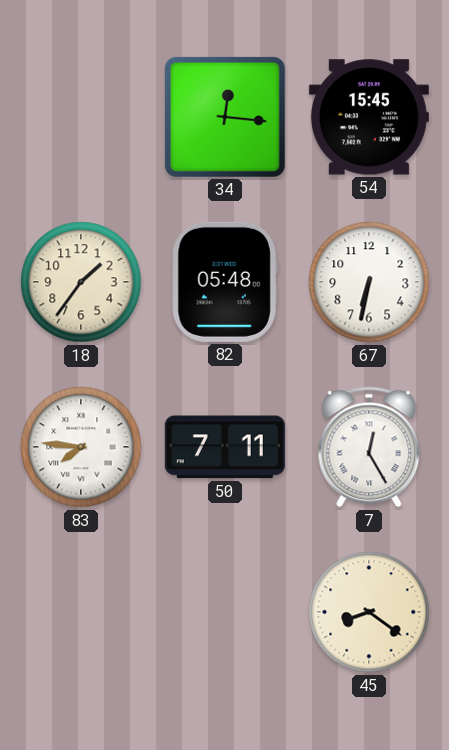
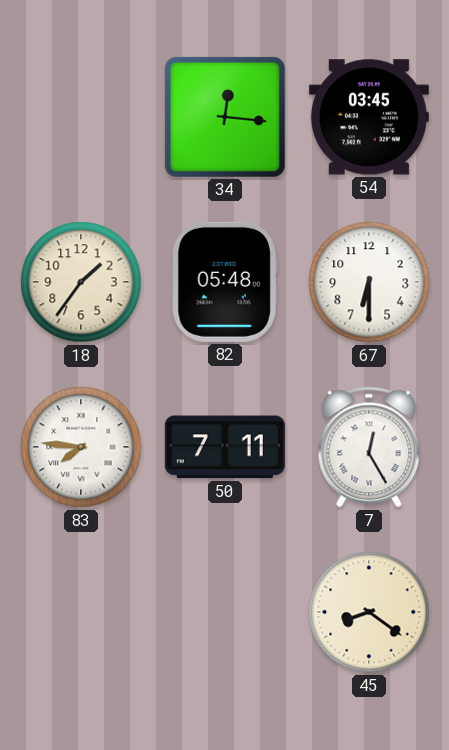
54: 15:45 -> 03:45
67: 6:32 -> 6:30
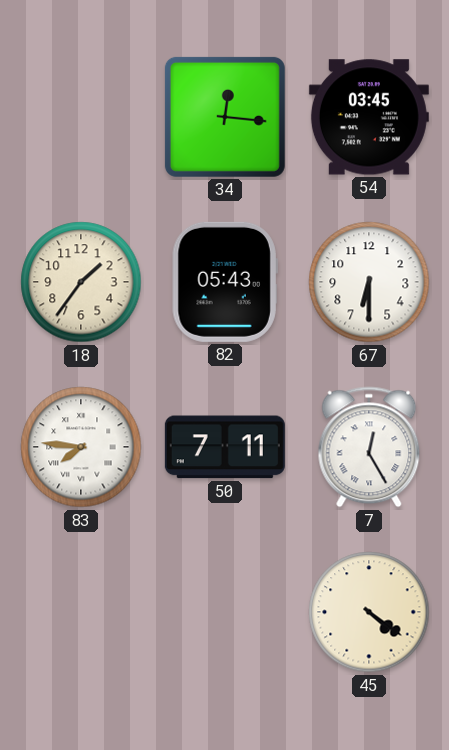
82: 05:48 -> 05:43
45: 8:21 -> 4:21
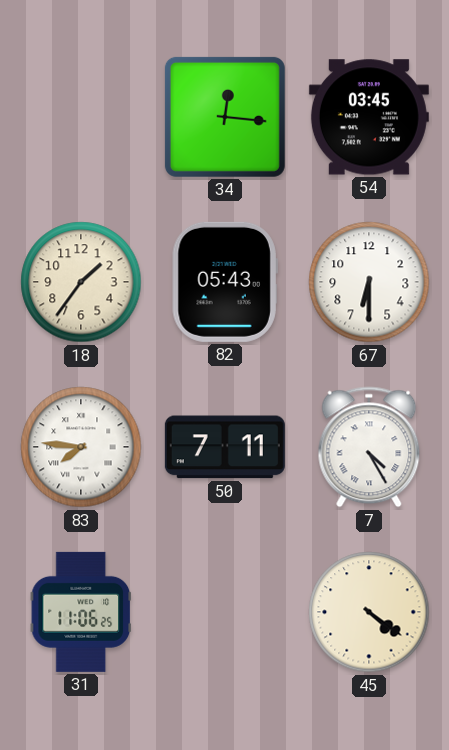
7: 12:25 -> 4:25
31: none -> 11:06
